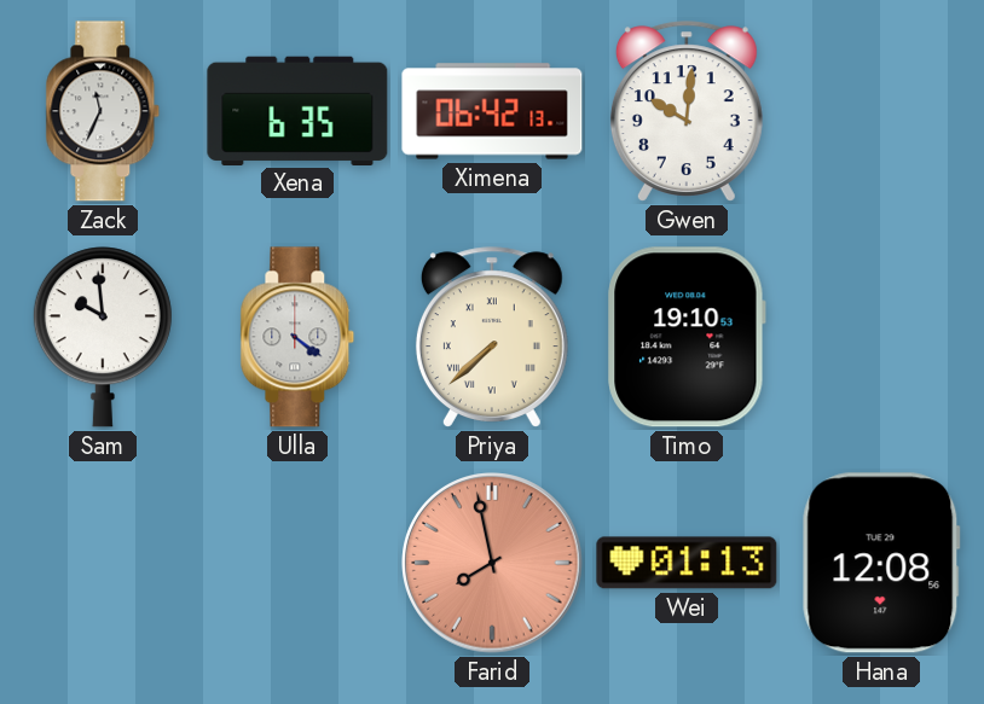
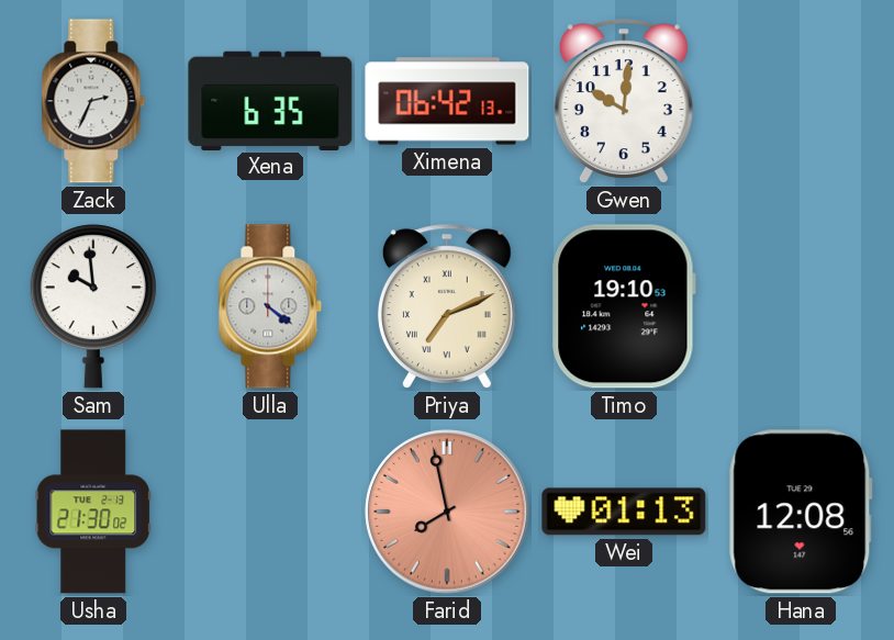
Zack: 11:34 -> 2:34
Priya: 7:38 -> 7:11
Usha: none -> 21:30
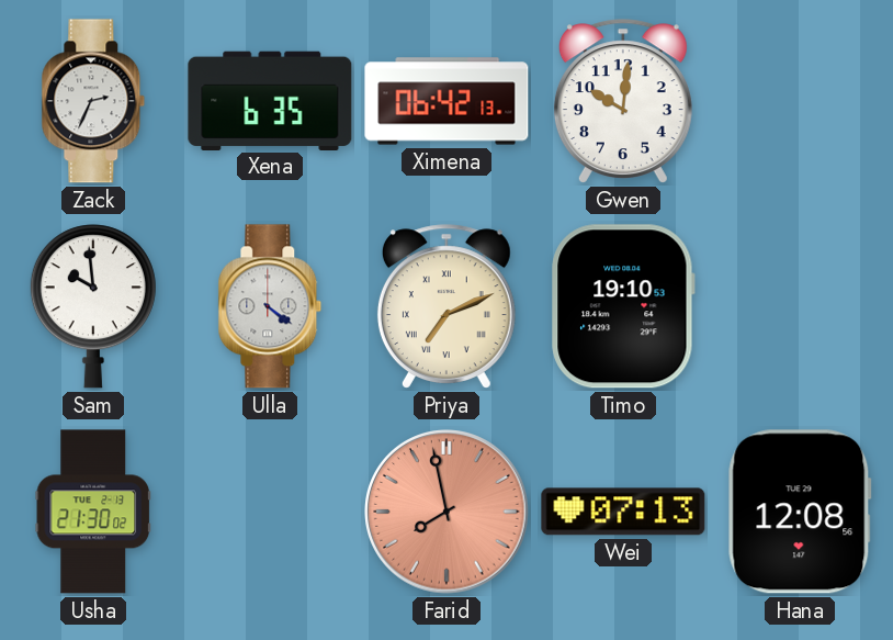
Wei: 01:13 -> 07:13
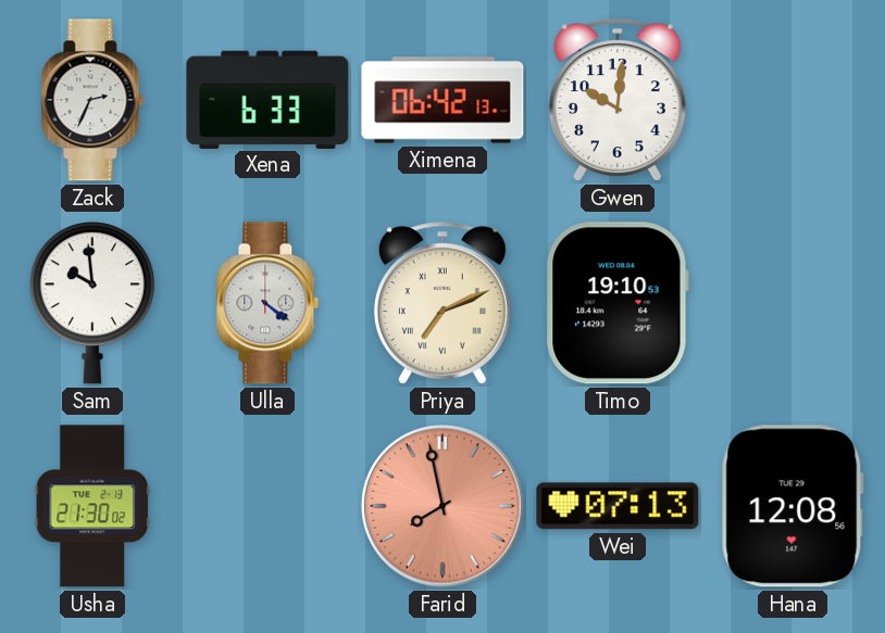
Xena: 6:35 -> 6:33
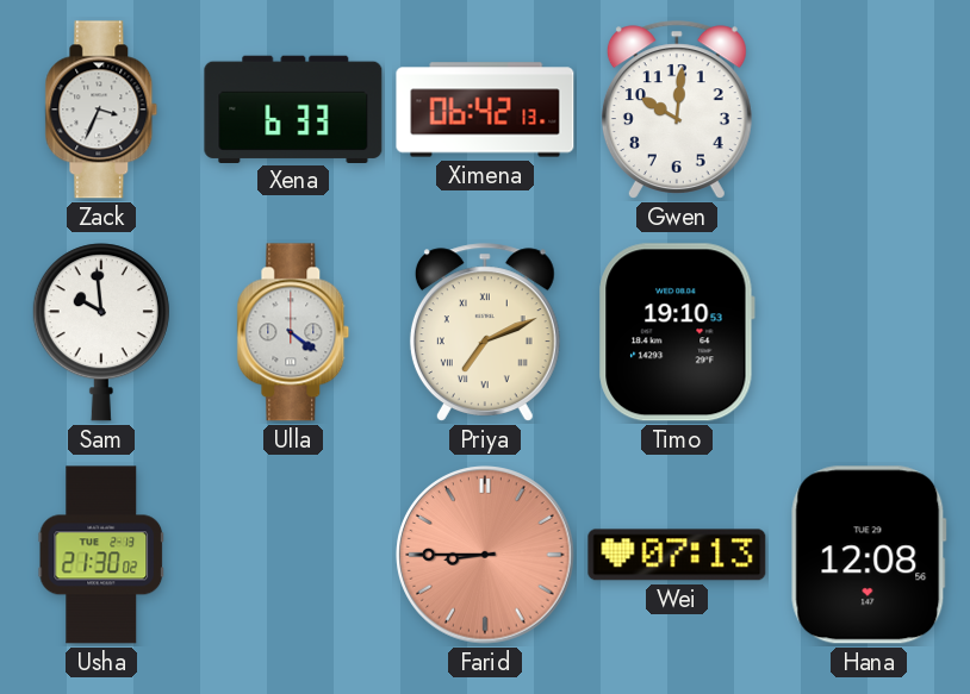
Zack: 2:34 -> 3:34
Farid: 7:58 -> 8:45
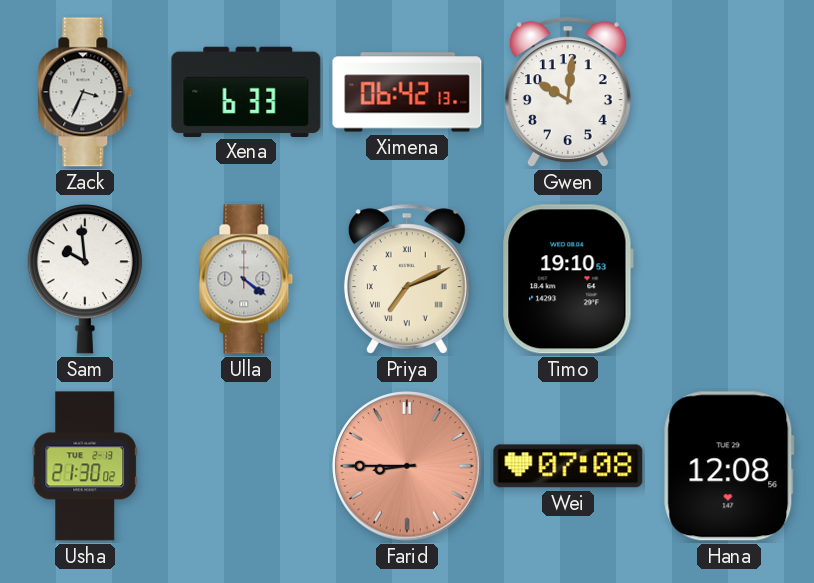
Wei: 07:13 -> 07:08
